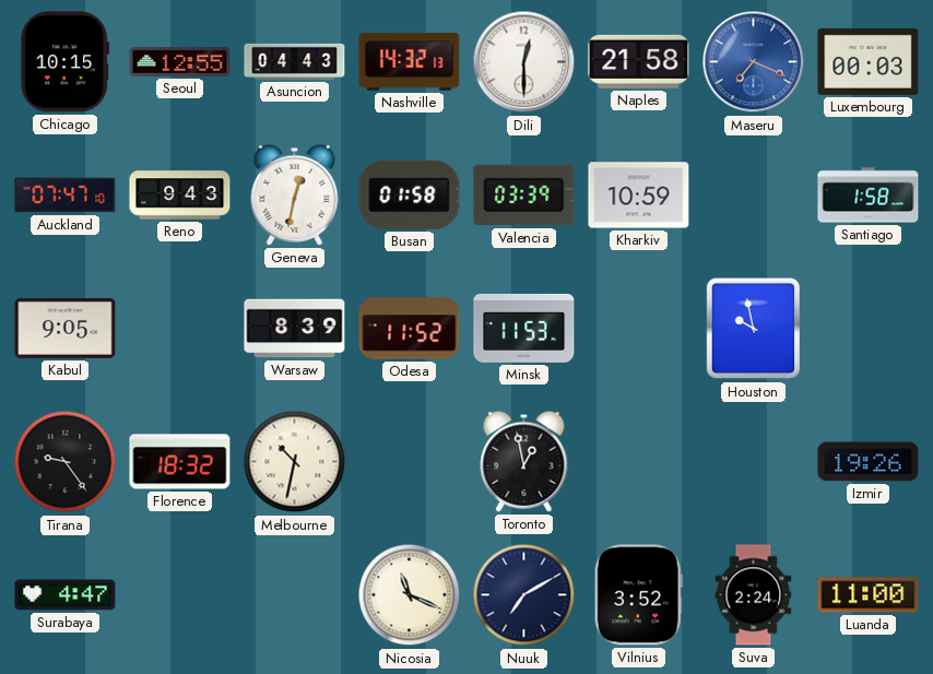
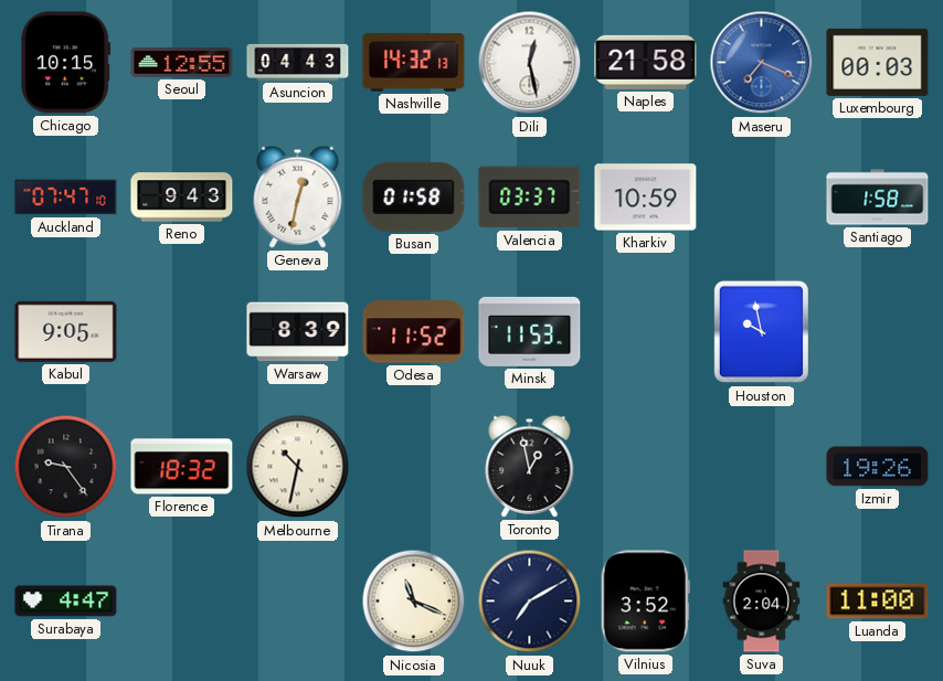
Dili: 12:30 -> 12:28
Valencia: 03:39 -> 03:37
Suva: 2:24 -> 2:04
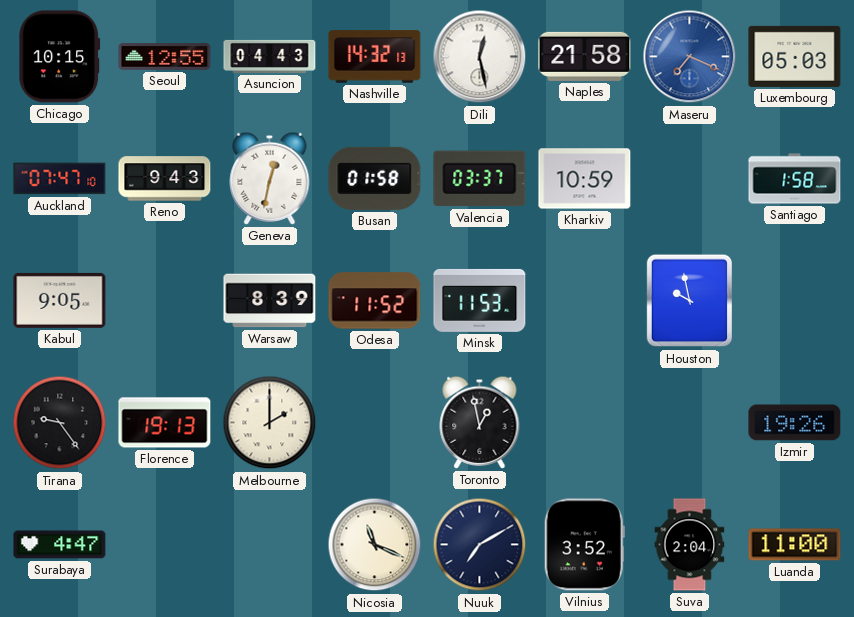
Luxembourg: 00:03 -> 05:03
Florence: 18:32 -> 19:13
Melbourne: 10:32 -> 2:00
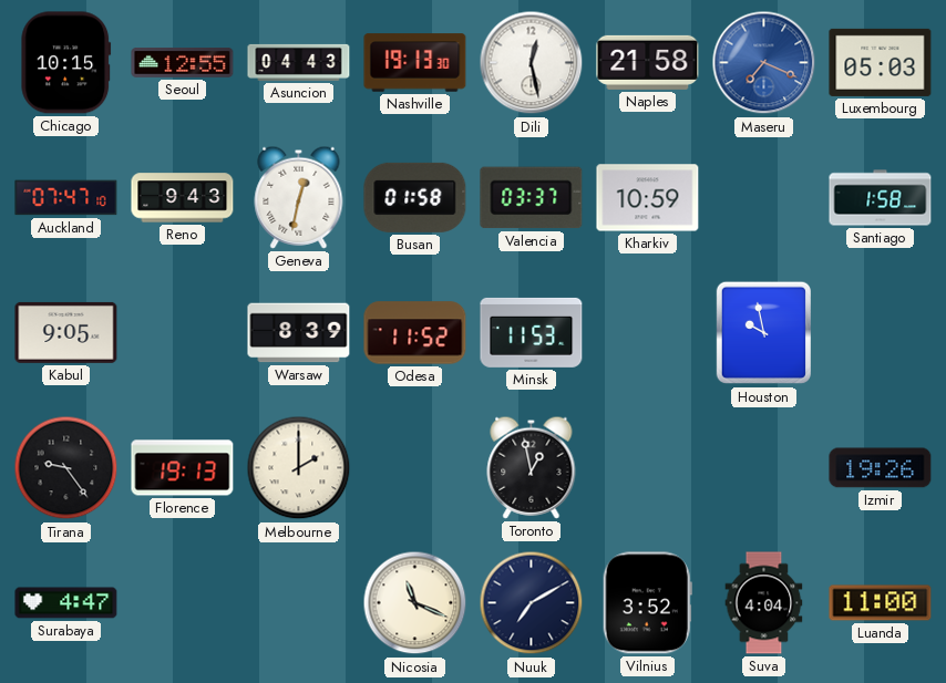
Nashville: 14:32 -> 19:13
Suva: 2:04 -> 4:04
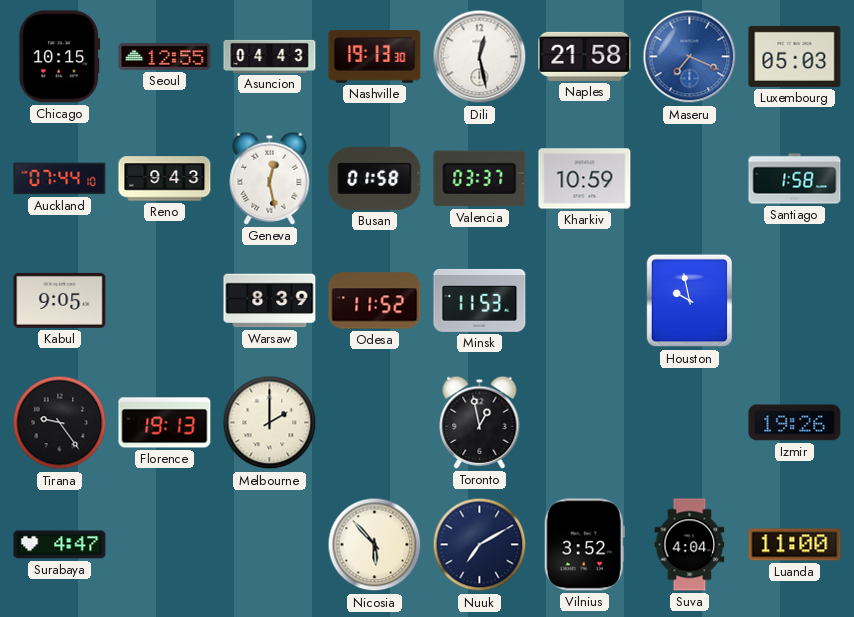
Auckland: 07:47 -> 07:44
Geneva: 12:32 -> 12:28
Nicosia: 11:19 -> 5:53
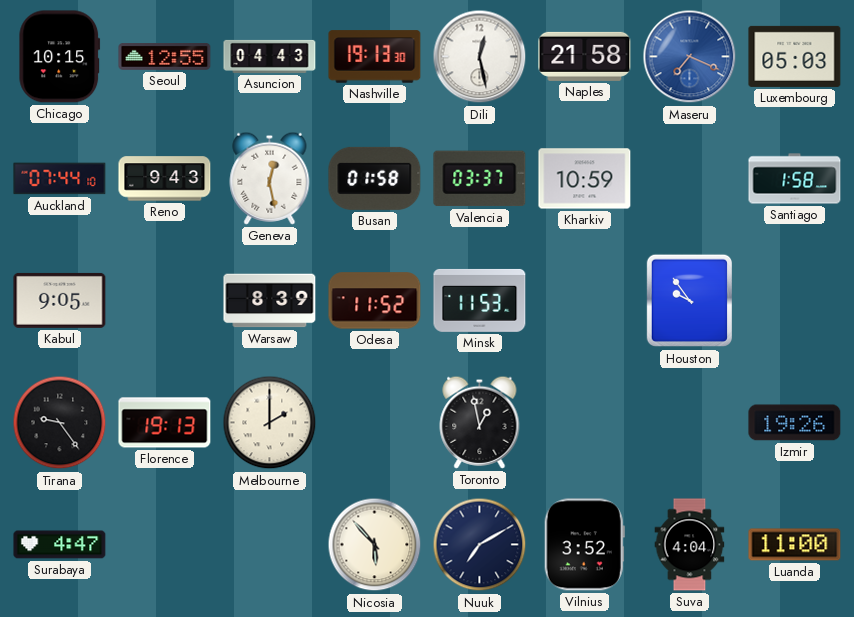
Houston: 9:58 -> 9:54
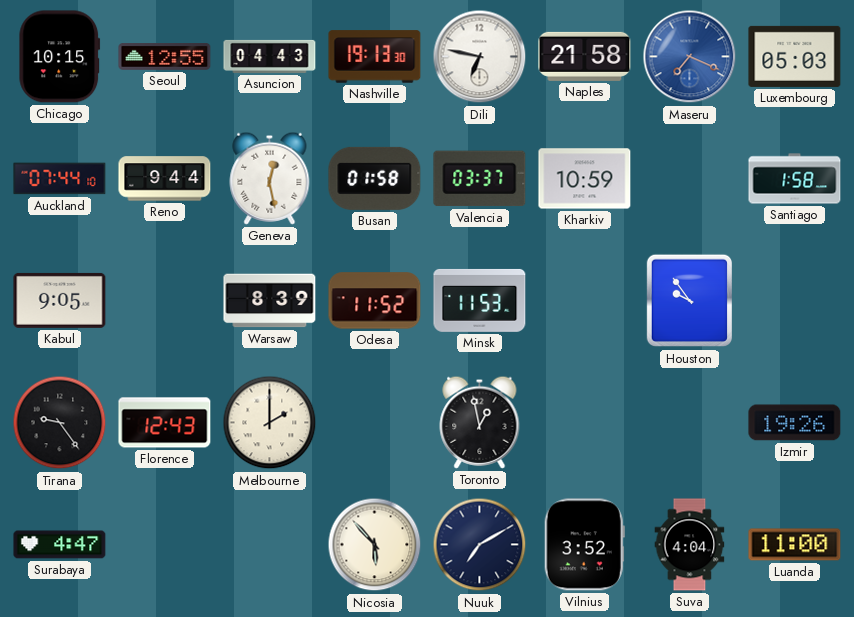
Dili: 12:28 -> 6:47
Reno: 9:43 -> 9:44
Florence: 19:13 -> 12:43
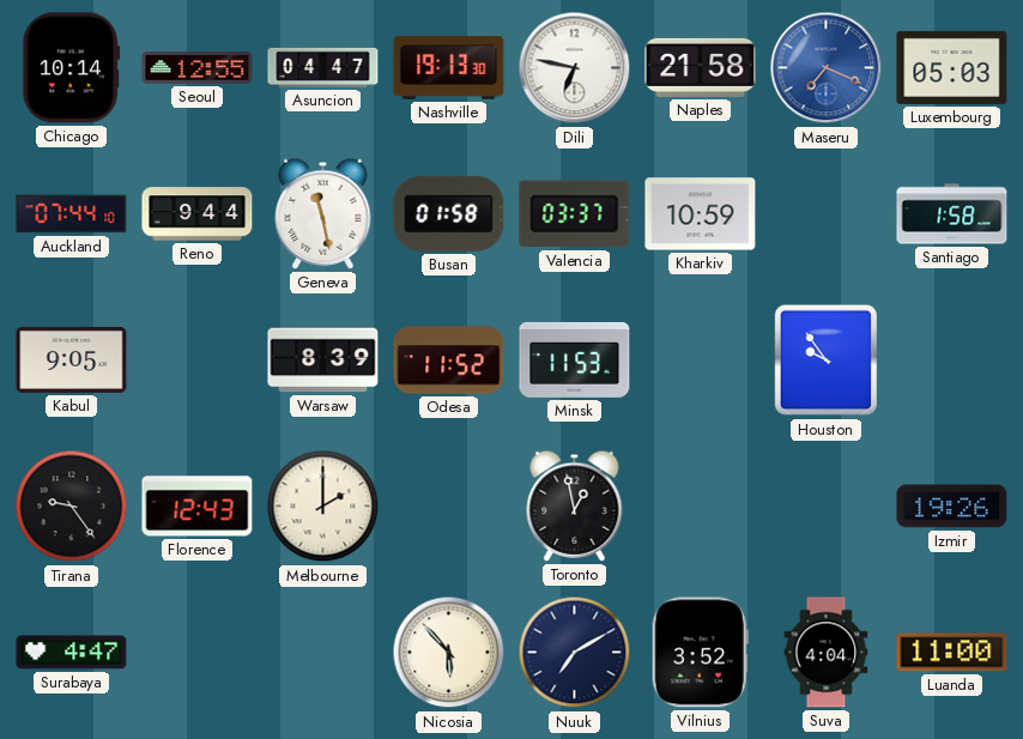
Chicago: 10:15 -> 10:14
Asuncion: 04:43 -> 04:47
Geneva: 12:28 -> 11:28
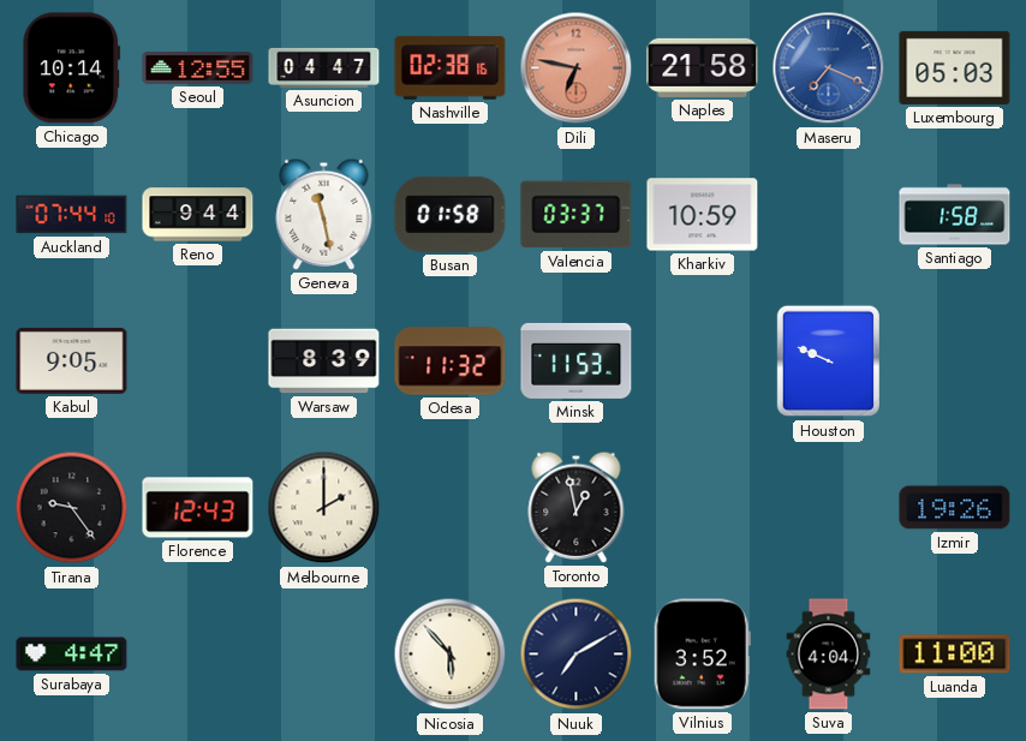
Nashville: 19:13 -> 02:38
Dili dial: white -> salmon
Odesa: 11:52 -> 11:32
Houston: 9:54 -> 9:49
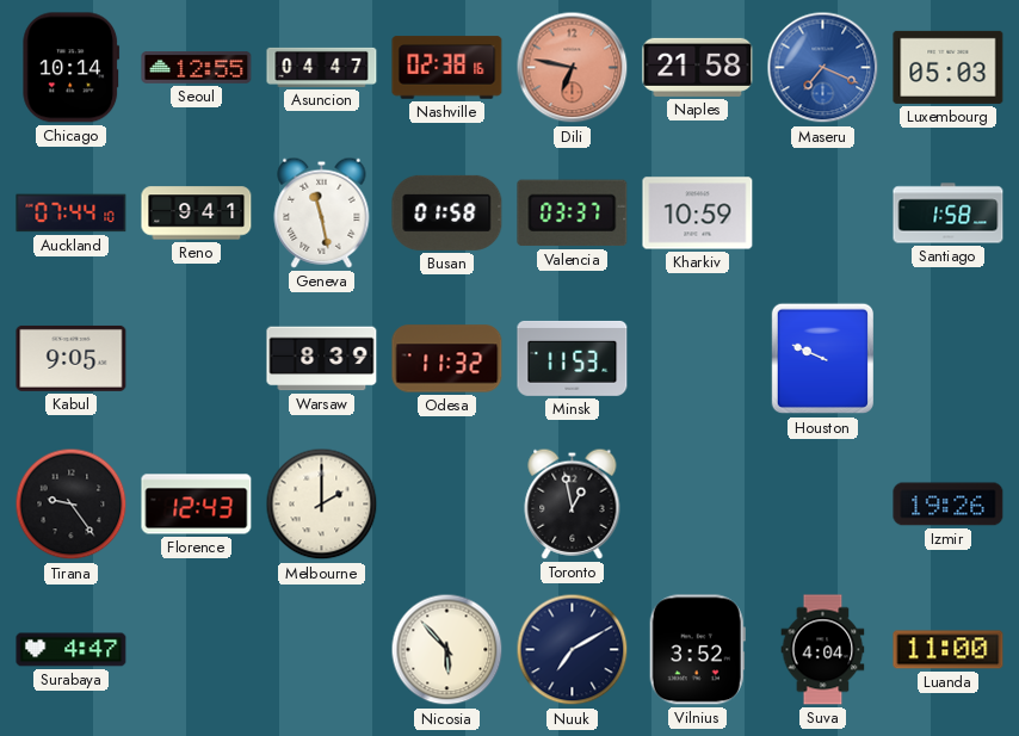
Reno: 9:44 -> 9:41
